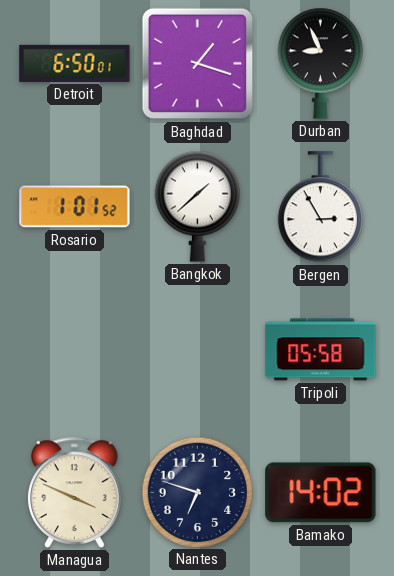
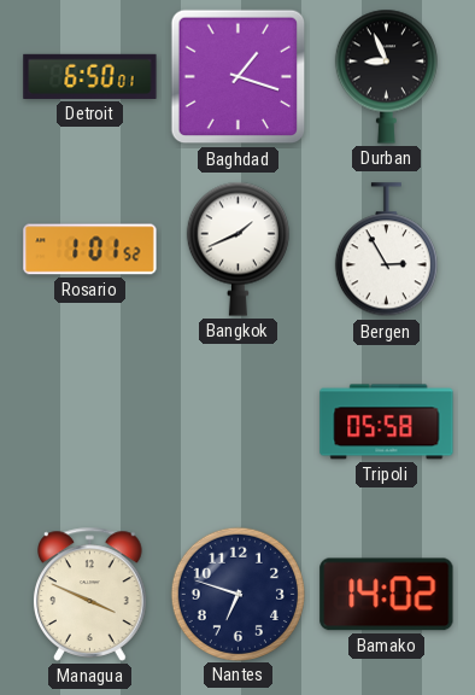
Bangkok: 1:38 -> 1:41
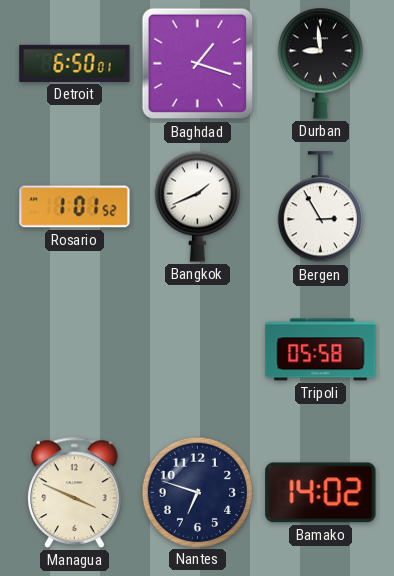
Durban: 8:56 -> 8:59
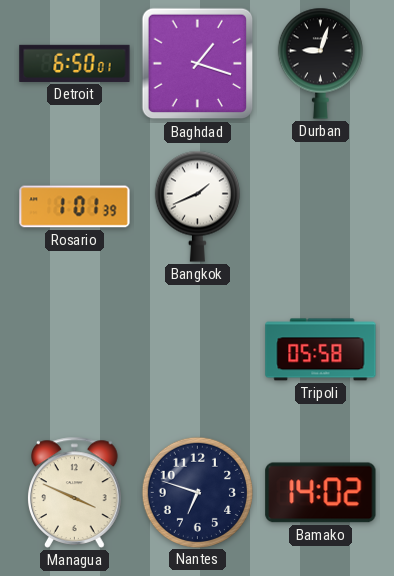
Durban: 8:59 -> 9:03
Rosario: 1:01:52 -> 1:01:39
Bergen: 2:55 -> none
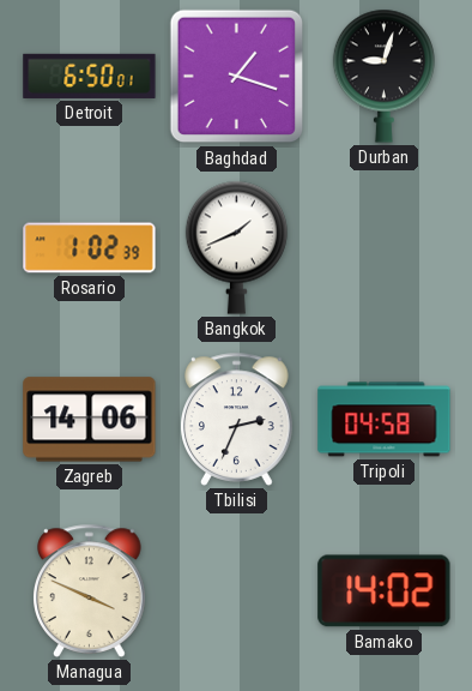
Rosario: 1:01 -> 1:02
Zagreb: none -> 14:06
Tbilisi: none -> 2:34
Tripoli: 05:58 -> 04:58
Nantes: 6:48 -> none
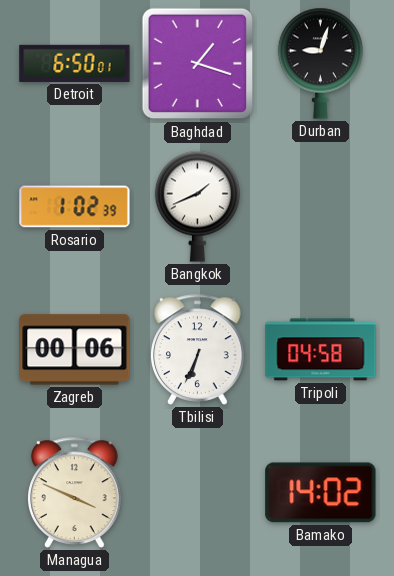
Zagreb: 14:06 -> 00:06
Tbilisi: 2:34 -> 6:34
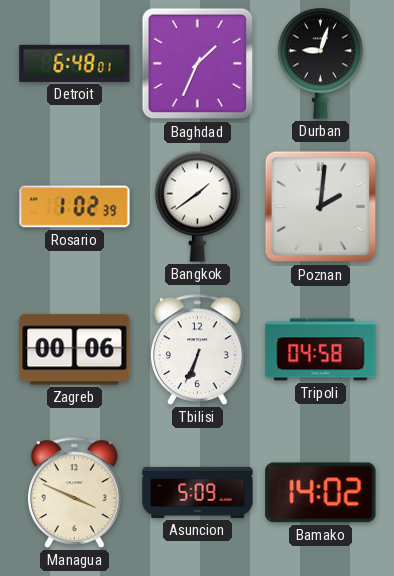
Detroit: 6:50 -> 6:48
Baghdad: 1:18 -> 1:34
Bangkok: 1:41 -> 1:39
Poznan: none -> 2:01
Asuncion: none -> 5:09
